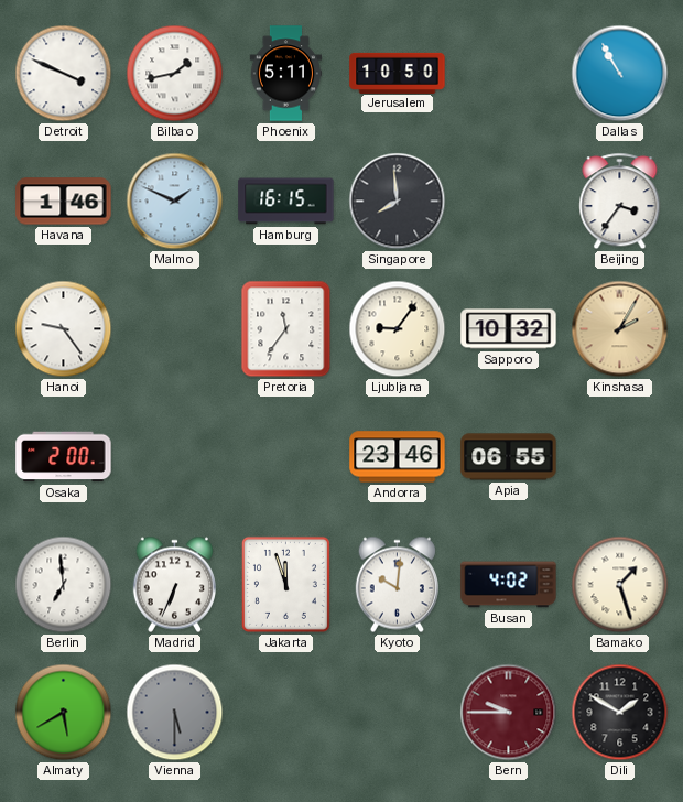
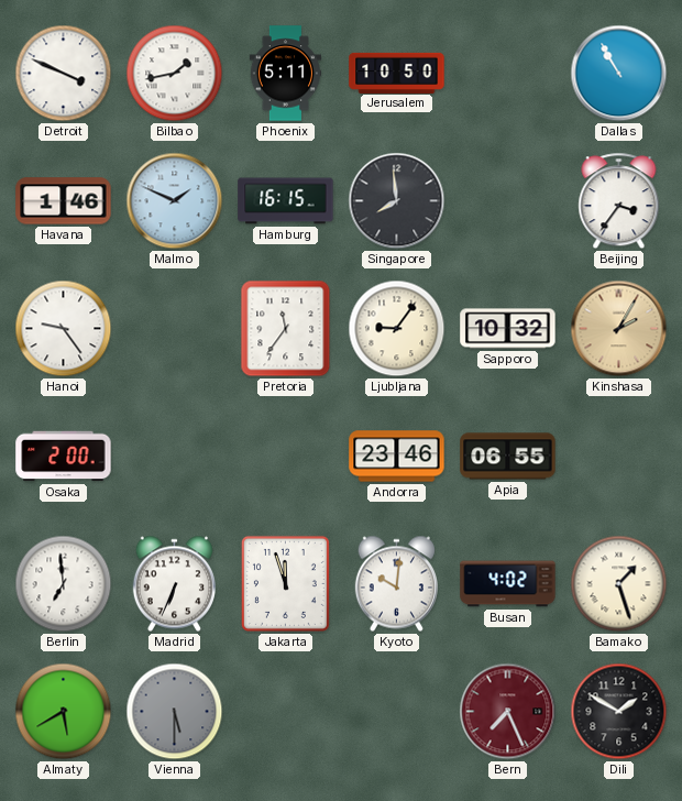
Bern: 9:45 -> 7:26
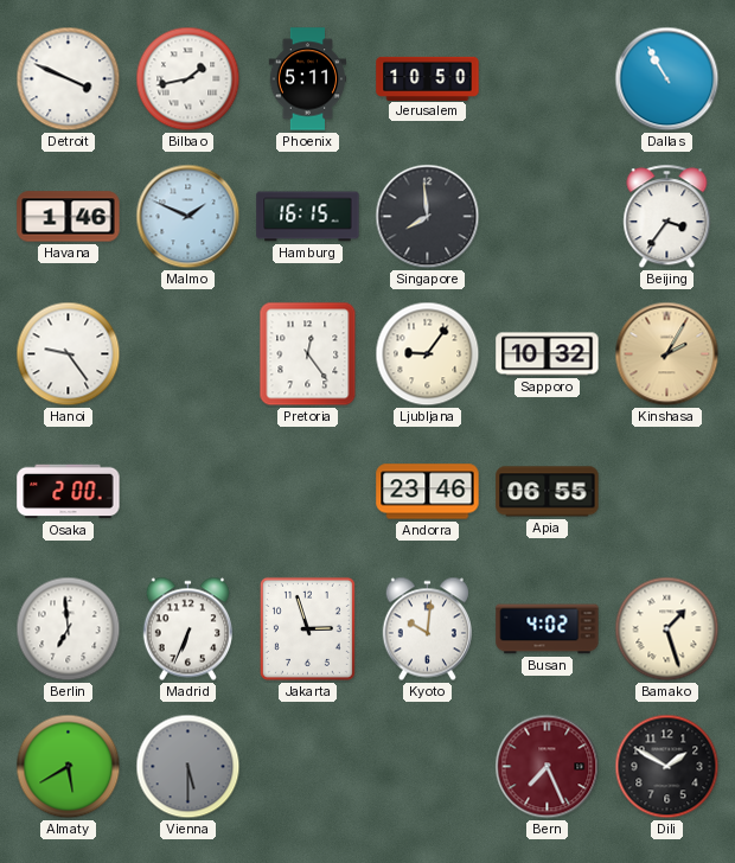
Pretoria: 11:36 -> 12:24
Jakarta: 11:57 -> 2:57
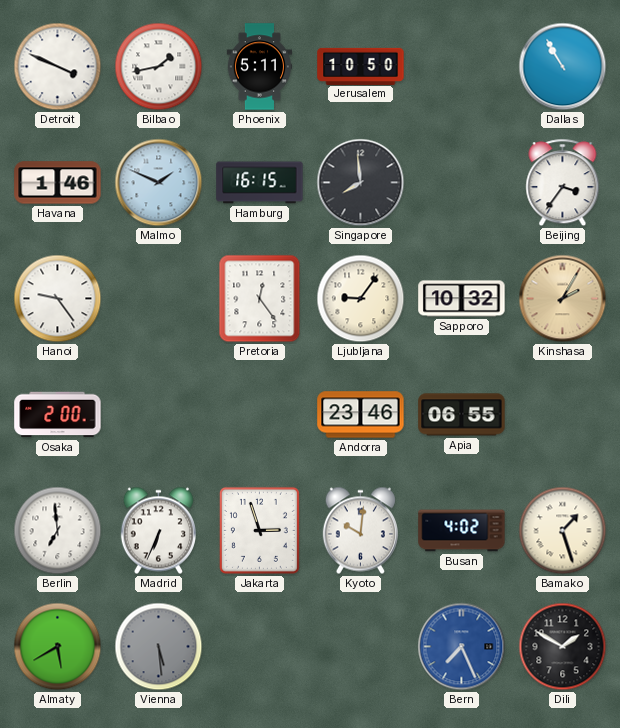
Vienna: 5:30 -> 5:29
Bern dial: burgundy -> blue
